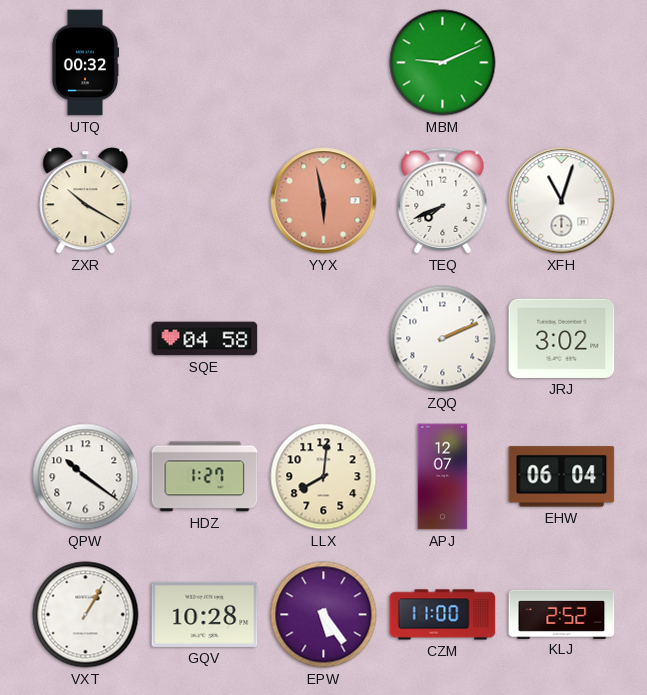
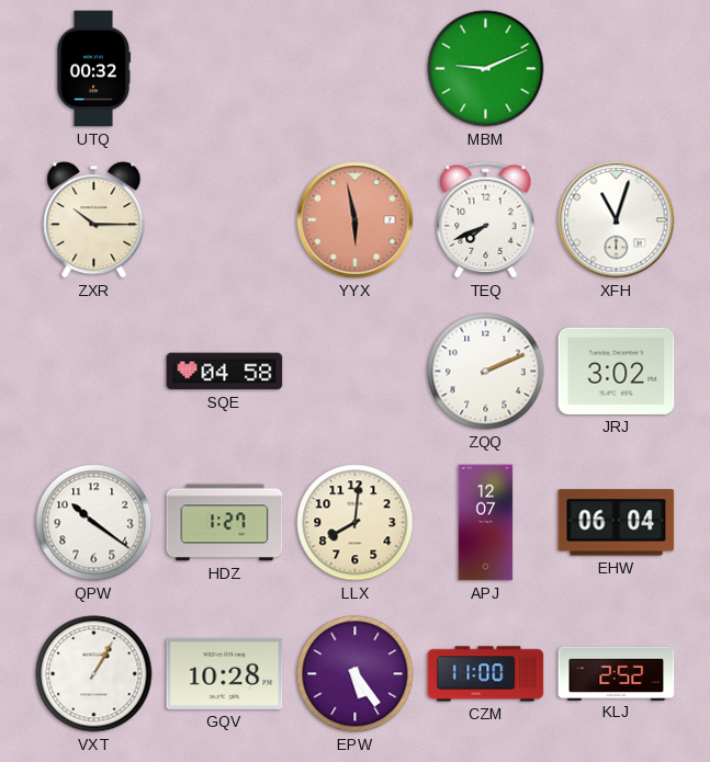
ZXR: 10:20 -> 10:15
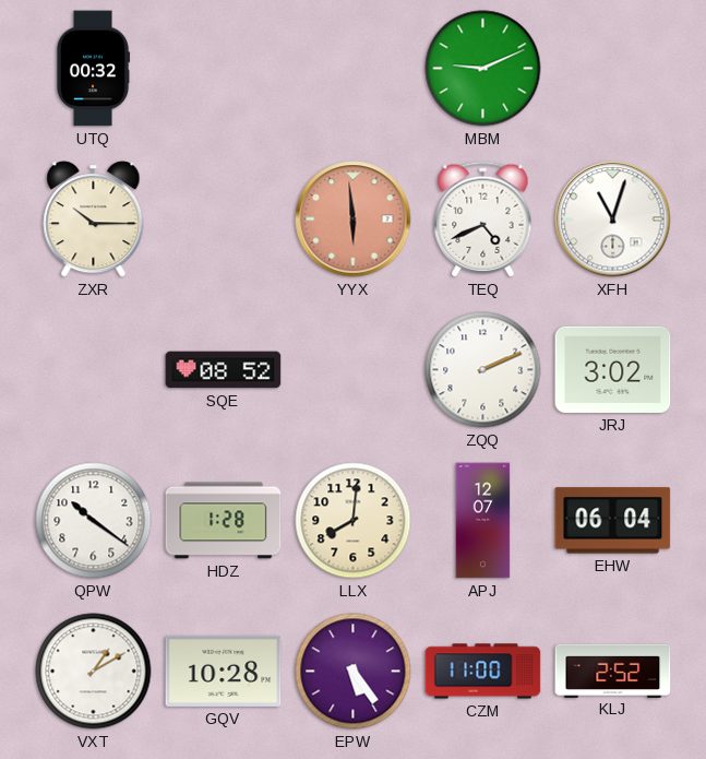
YYX: 5:58 -> 5:59
TEQ: 7:41 -> 4:41
SQE: 04:58 -> 08:52
HDZ: 1:27 -> 1:28
VXT: 1:05 -> 1:10
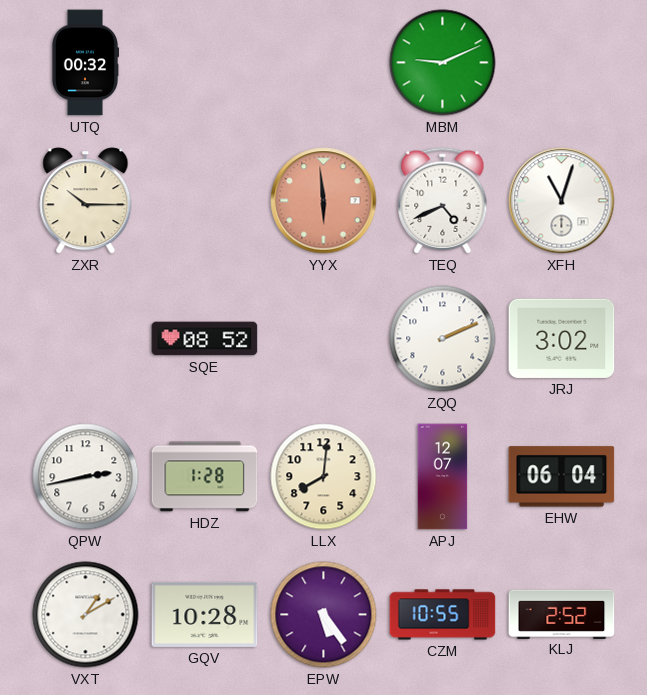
QPW: 10:21 -> 2:43
CZM: 11:00 -> 10:55
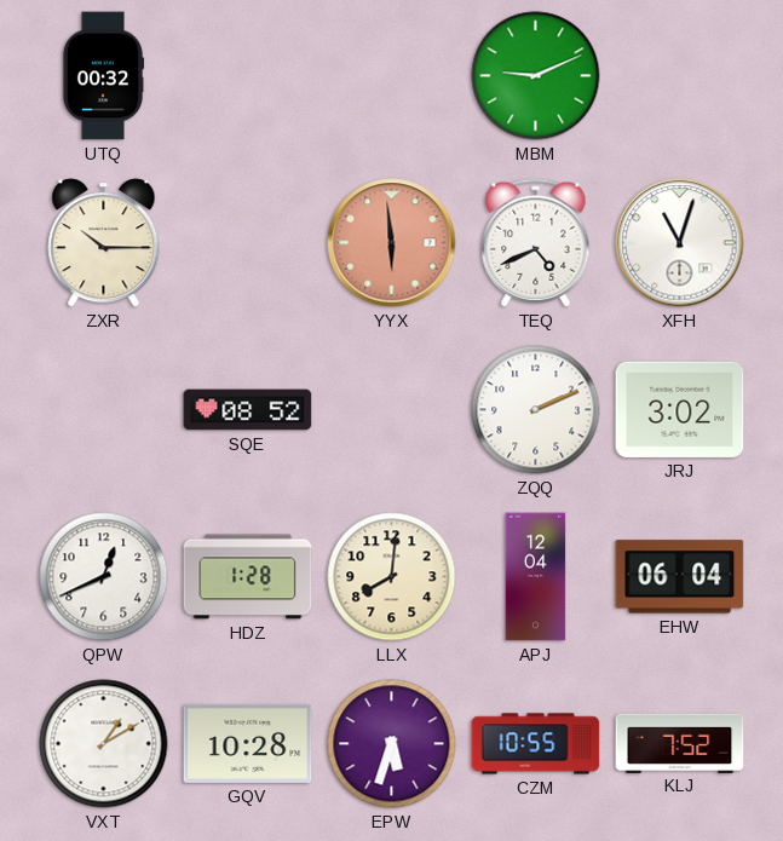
QPW: 2:43 -> 12:41
APJ: 12:07 -> 12:04
EPW: 5:24 -> 5:33
KLJ: 2:52 -> 7:52
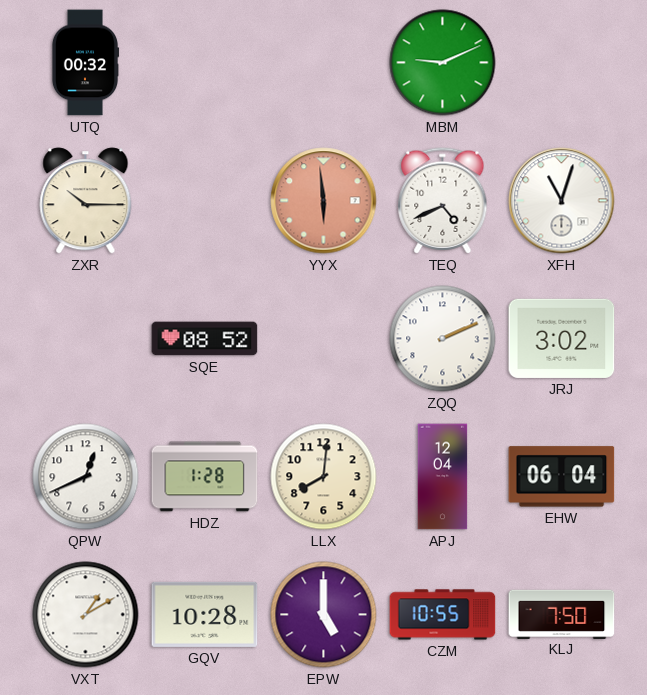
EPW: 5:33 -> 5:00
KLJ: 7:52 -> 7:50
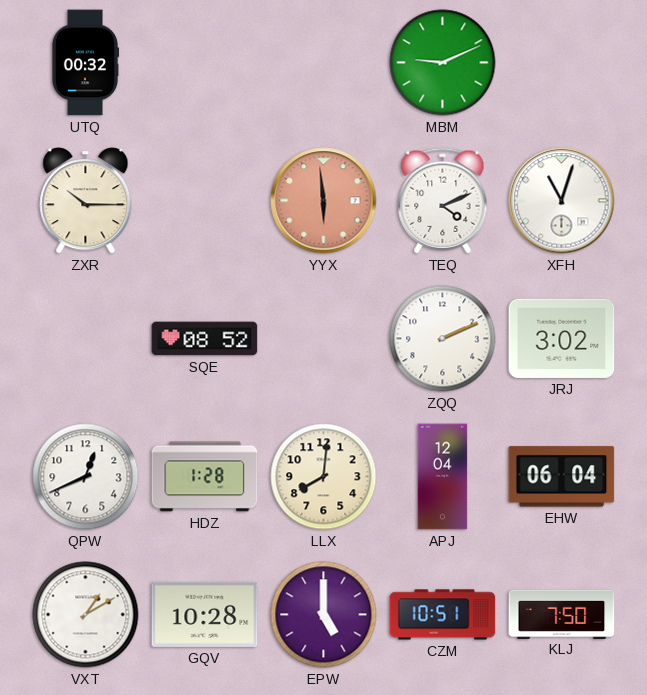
TEQ: 4:41 -> 4:11
CZM: 10:55 -> 10:51
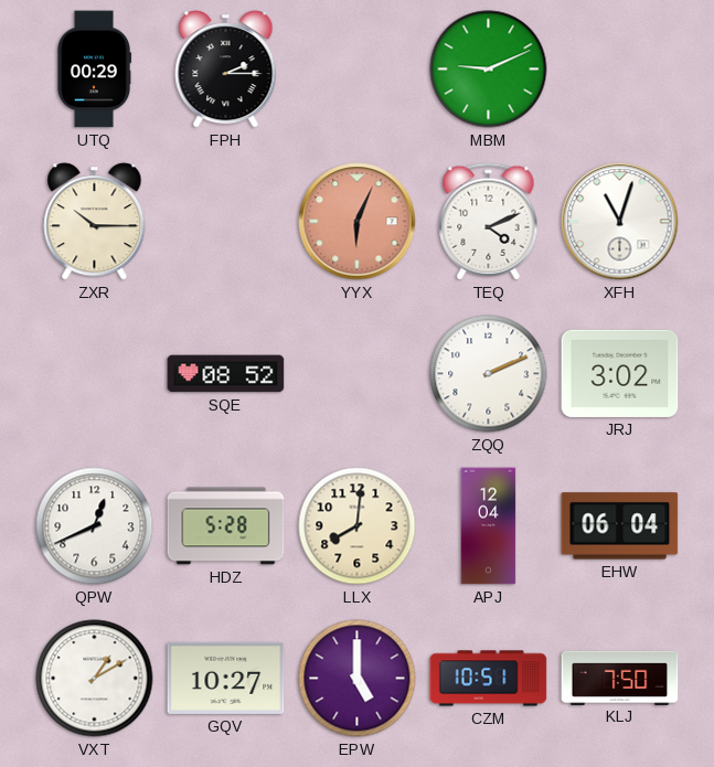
UTQ: 00:32 -> 00:29
FPH: none -> 2:15
YYX: 5:59 -> 6:04
HDZ: 1:28 -> 5:28
GQV: 10:28 -> 10:27
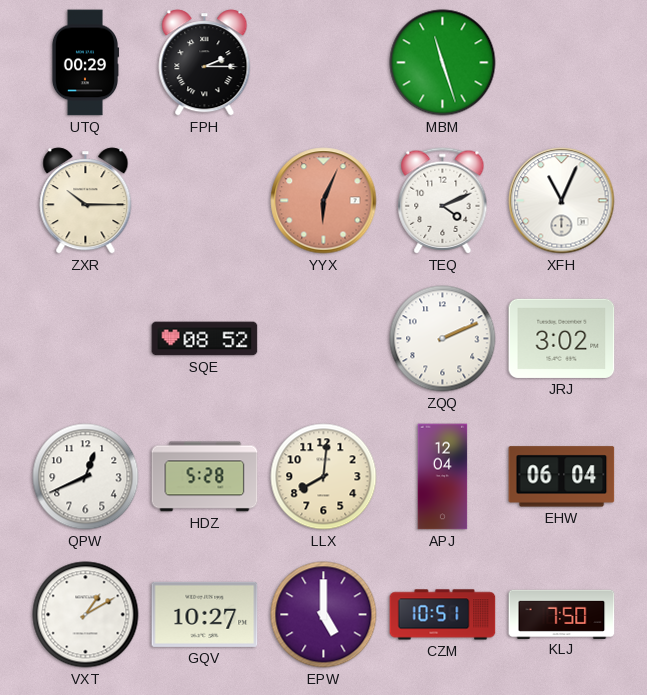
MBM: 9:11 -> 11:27
XFH: 11:03 -> 11:04
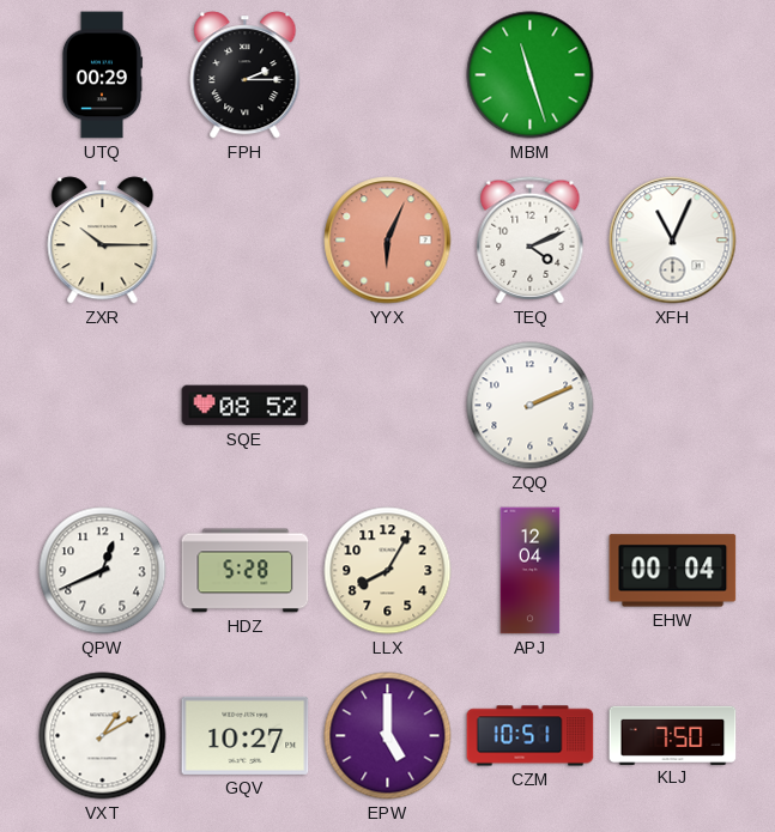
JRJ: 3:02 -> none
LLX: 8:01 -> 8:05
EHW: 06:04 -> 00:04
